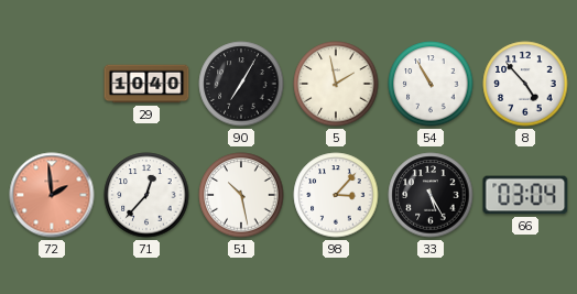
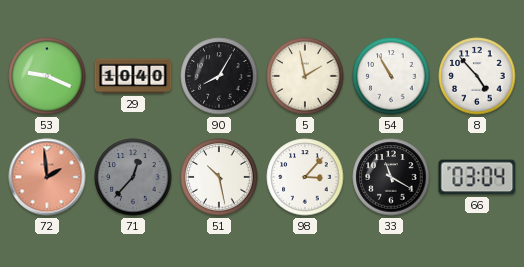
53: none -> 9:19
90: 7:05 -> 8:05
71 dial: white -> grey
33: 5:25 -> 11:20
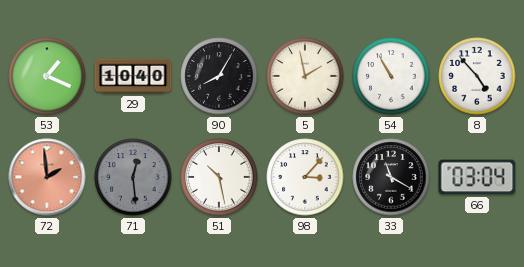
53: 9:19 -> 1:19
71: 12:37 -> 12:29
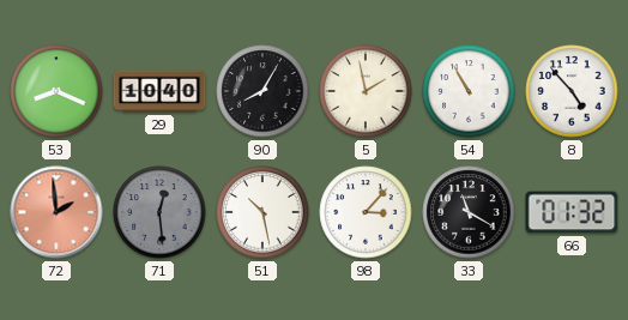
53: 1:19 -> 8:19
66: 03:04 -> 01:32
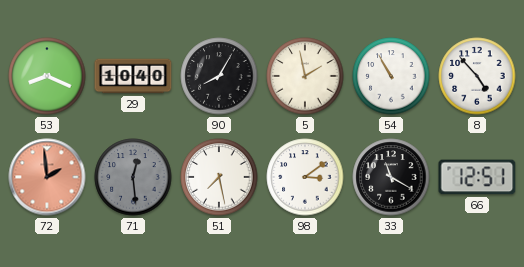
51: 10:28 -> 7:28
98: 3:07 -> 3:09
66: 01:32 -> 12:51
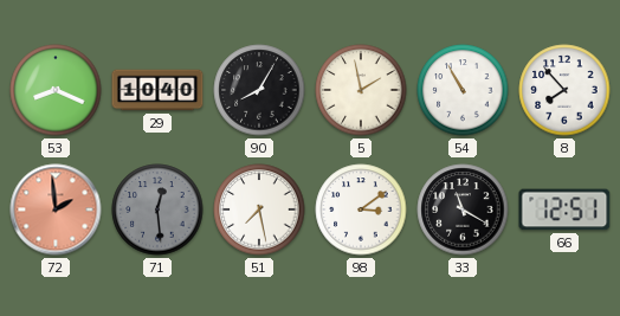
8: 4:53 -> 7:53
